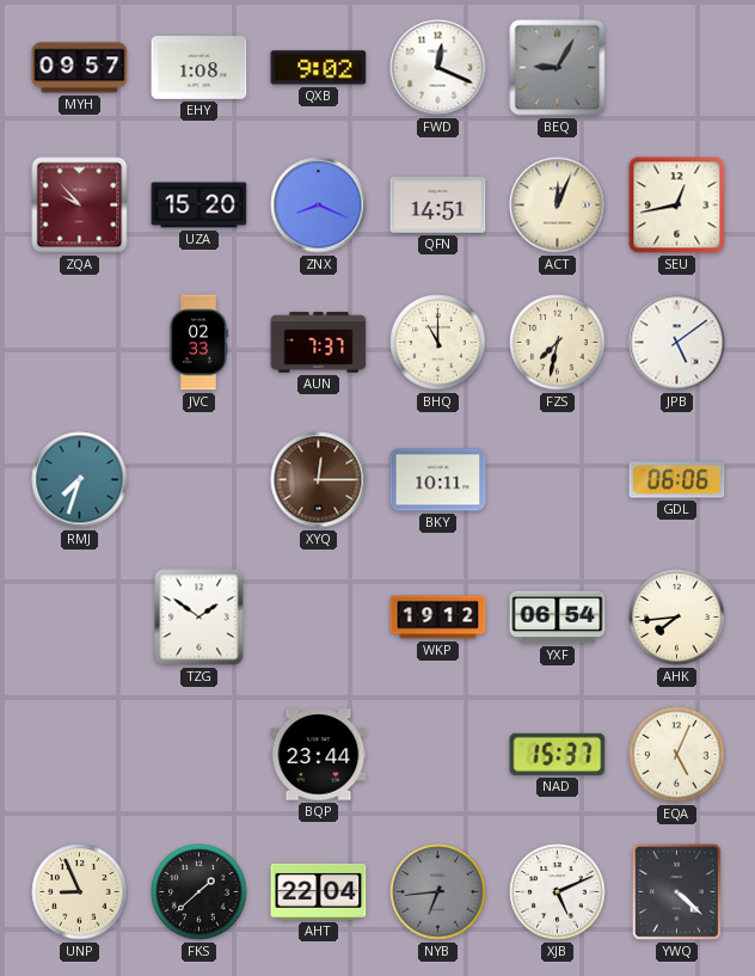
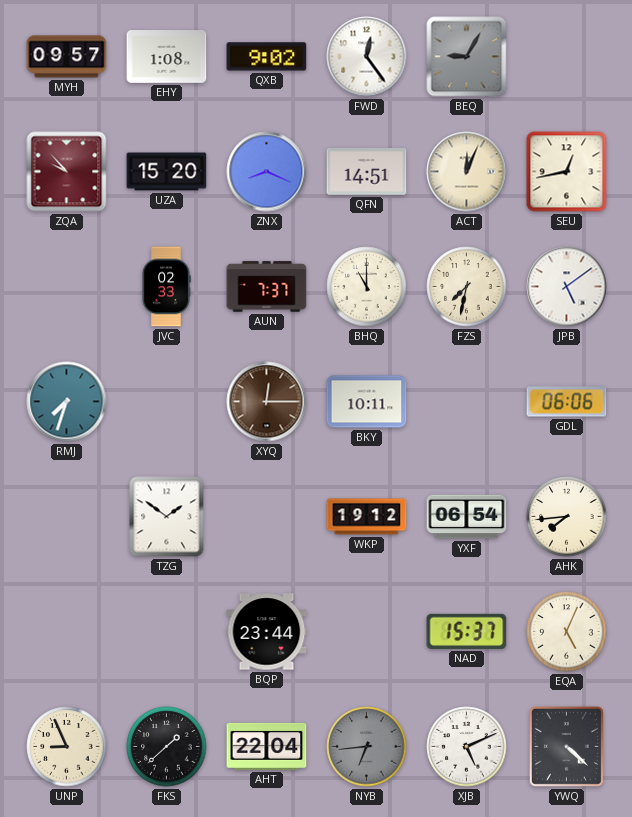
FWD: 12:19 -> 12:24
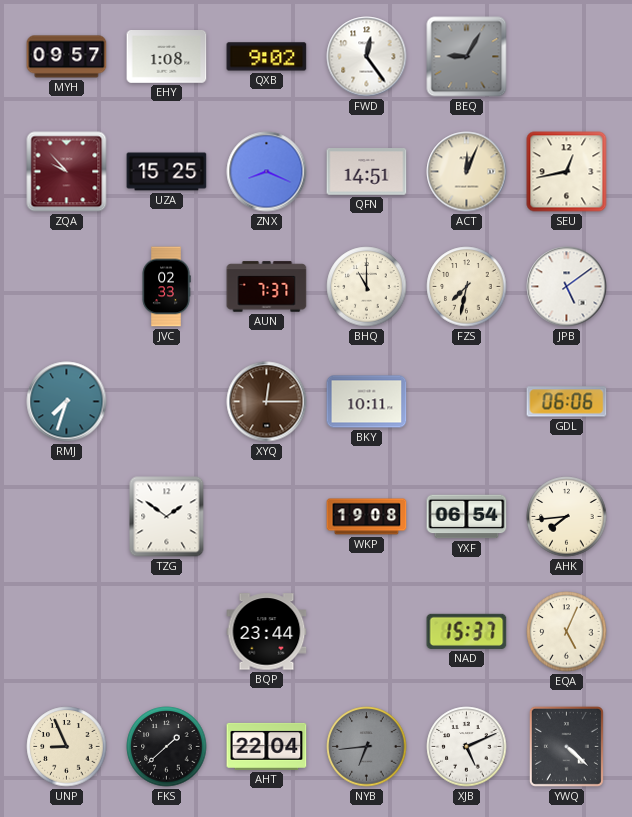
UZA: 15:20 -> 15:25
WKP: 19:12 -> 19:08
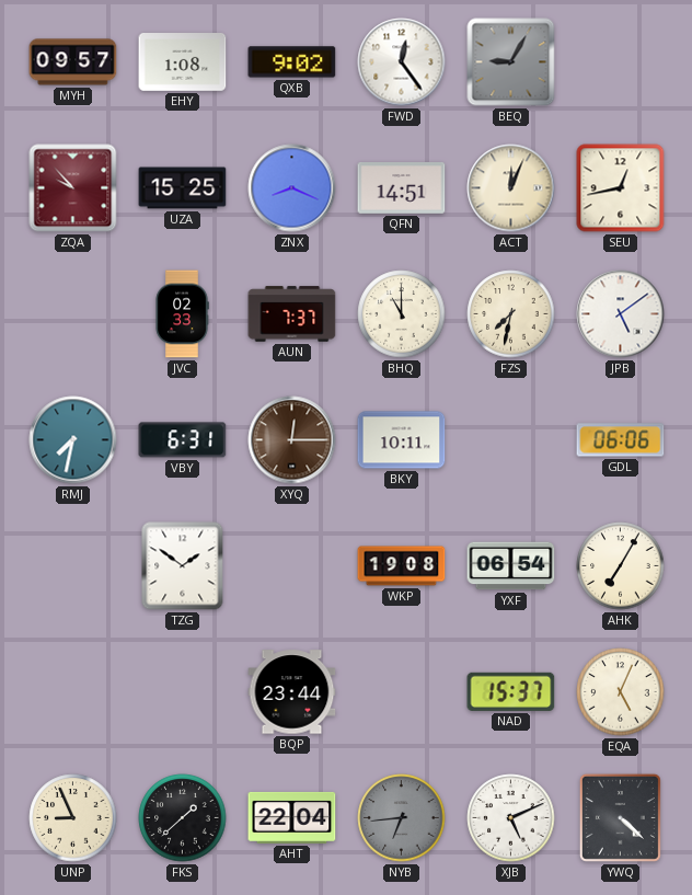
RMJ: 7:33 -> 7:32
VBY: none -> 6:31
AHK: 7:44 -> 7:05
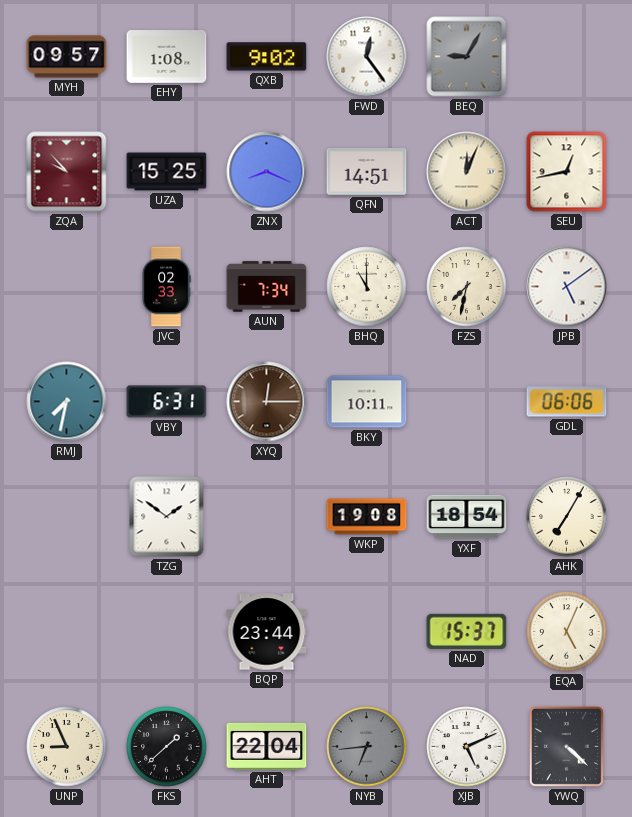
AUN: 7:37 -> 7:34
YXF: 06:54 -> 18:54
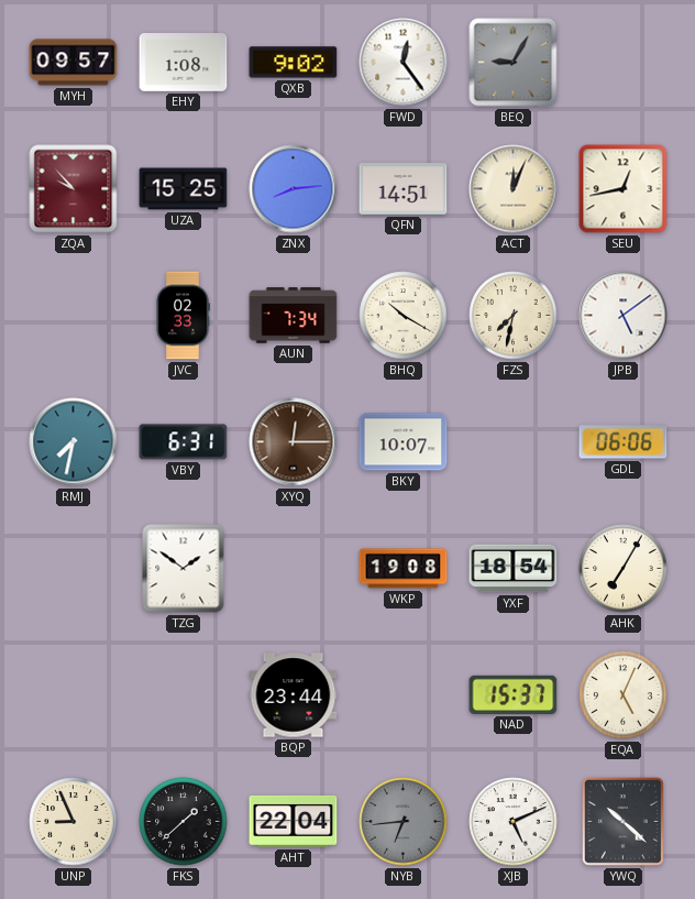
ZNX: 8:19 -> 8:14
BHQ: 11:00 -> 10:20
BKY: 10:11 -> 10:07
YWQ: 4:22 -> 10:22
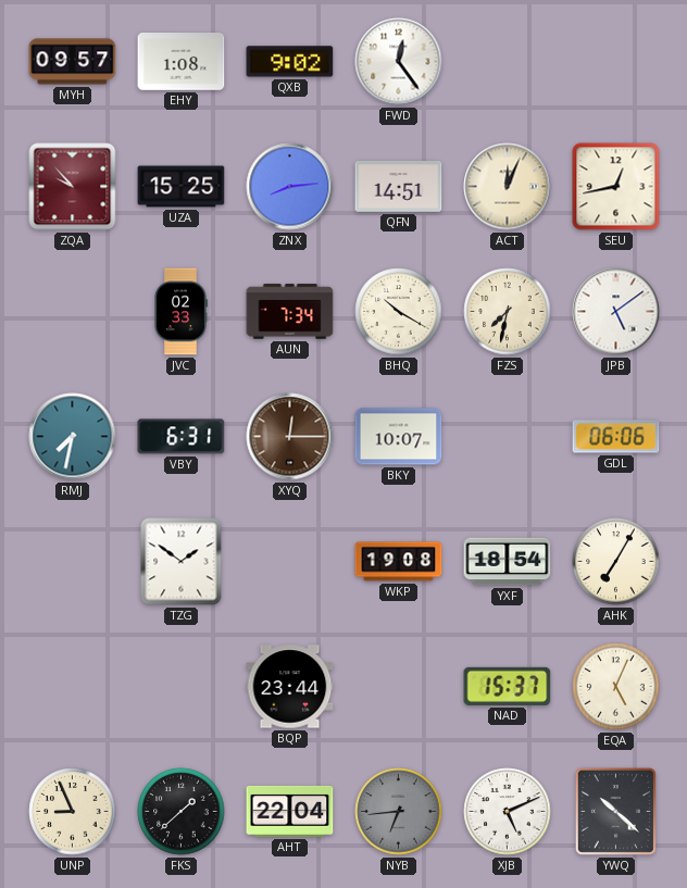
BEQ: 9:05 -> none
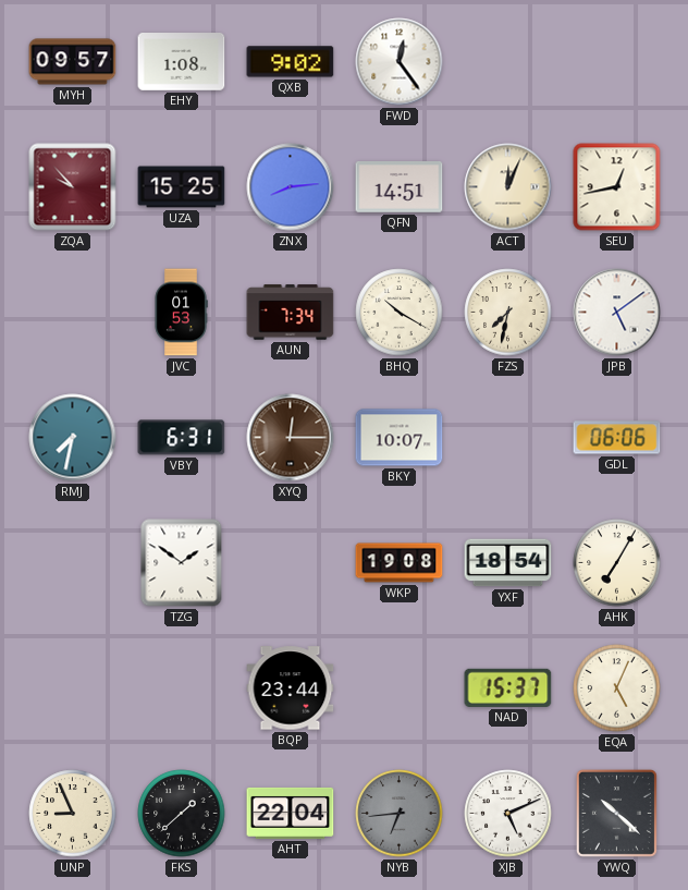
JVC: 02:33 -> 01:53
